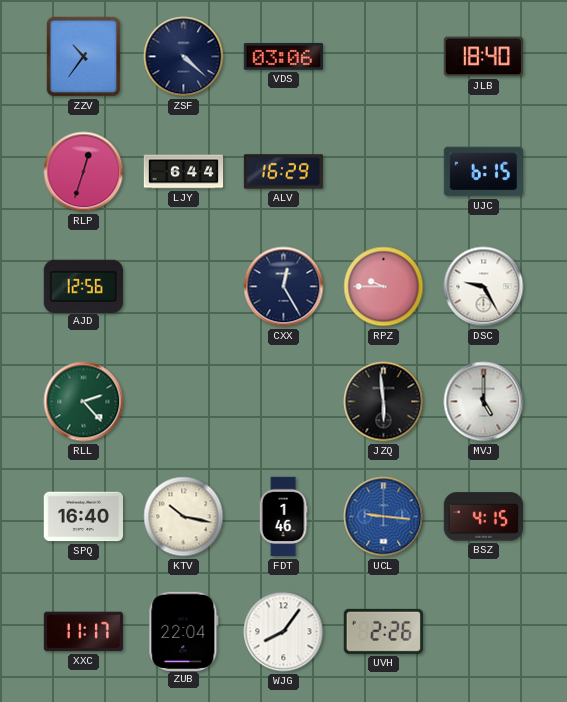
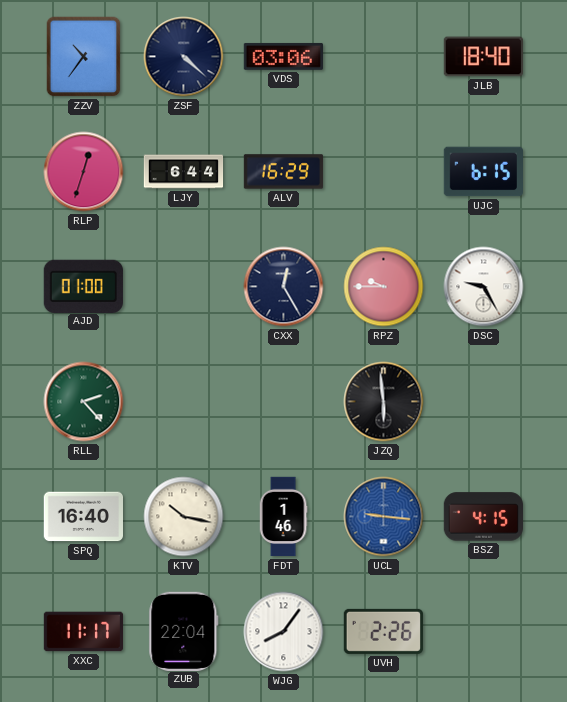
AJD: 12:56 -> 01:00
MVJ: 5:00 -> none
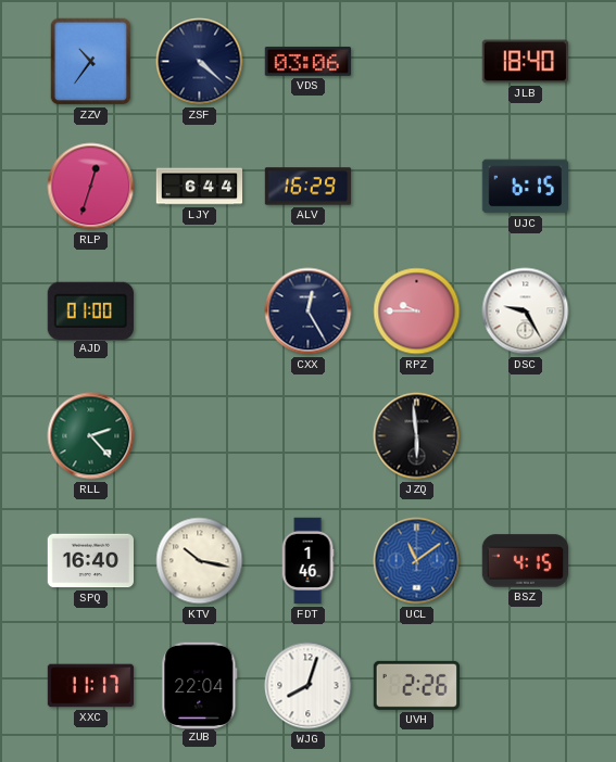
UCL: 9:16 -> 11:09
WJG: 8:06 -> 8:03
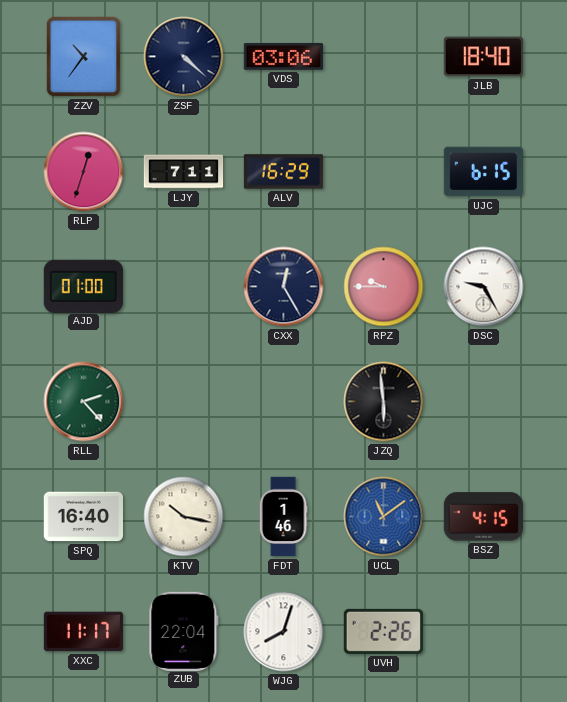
LJY: 6:44 -> 7:11
